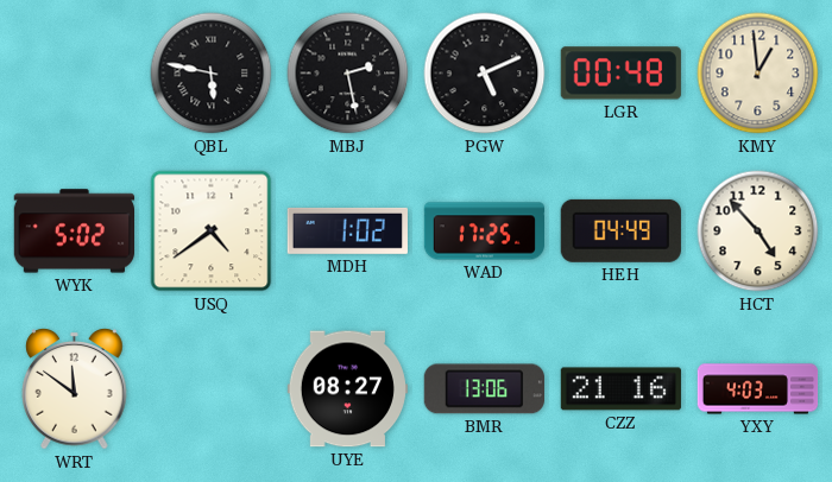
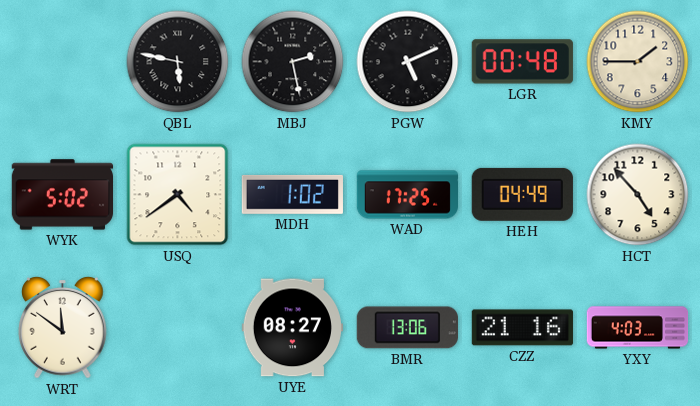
KMY: 12:59 -> 1:45
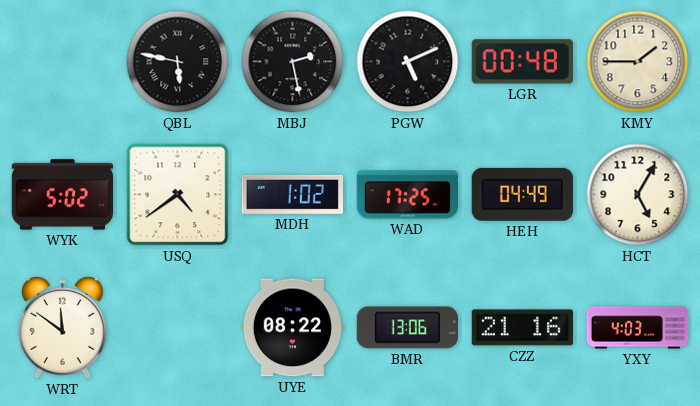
HCT: 4:53 -> 5:05
UYE: 08:27 -> 08:22
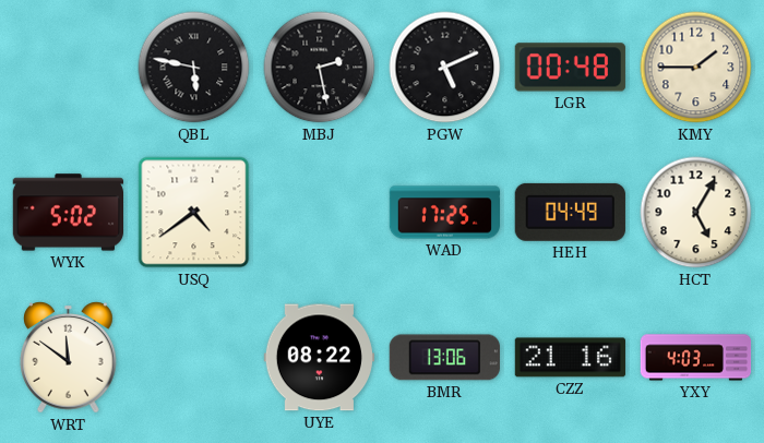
MDH: 1:02 -> none
